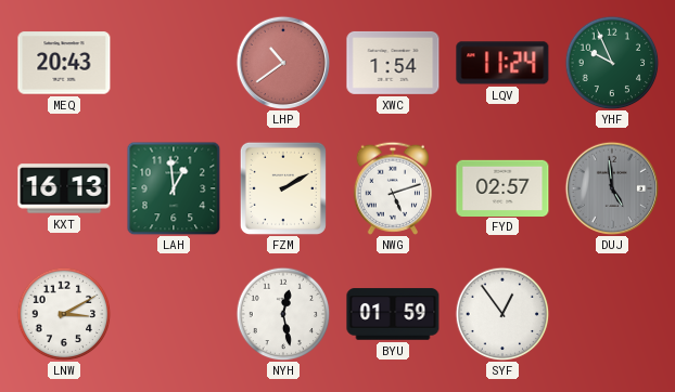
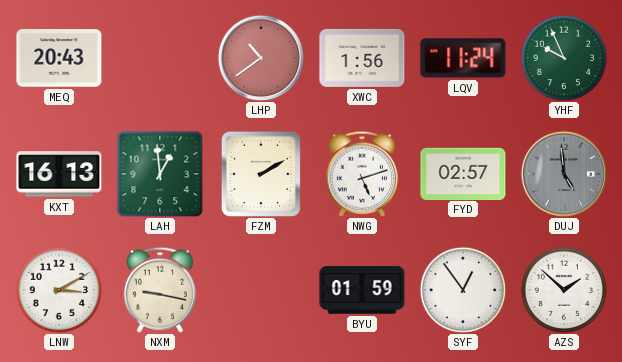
XWC: 1:54 -> 1:56
NXM: none -> 9:17
NYH: 12:28 -> none
AZS: none -> 1:52
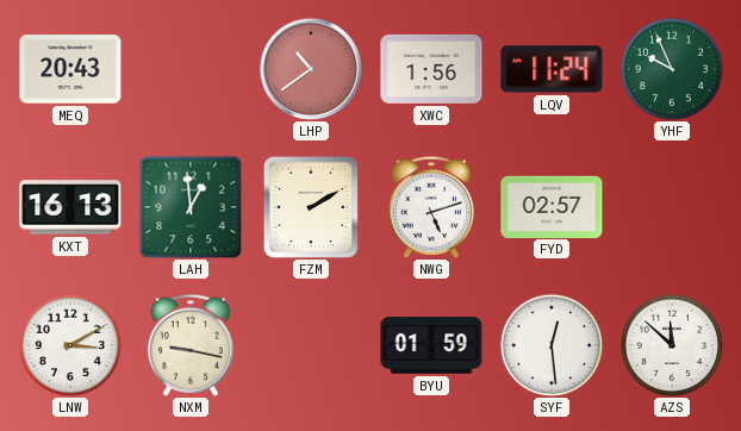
DUJ: 4:59 -> none
SYF: 12:54 -> 12:29
AZS: 1:52 -> 11:52
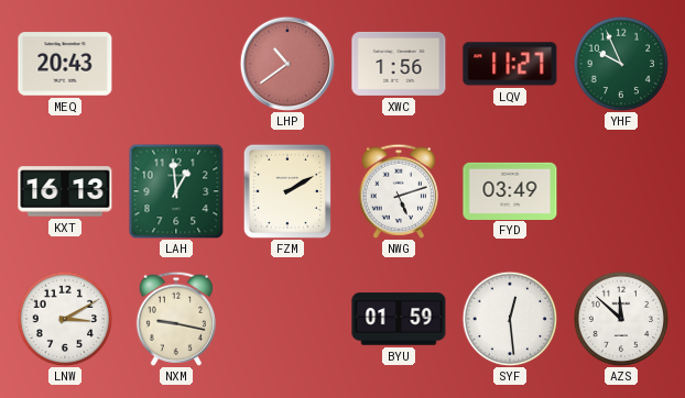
LQV: 11:24 -> 11:27
FYD: 02:57 -> 03:49
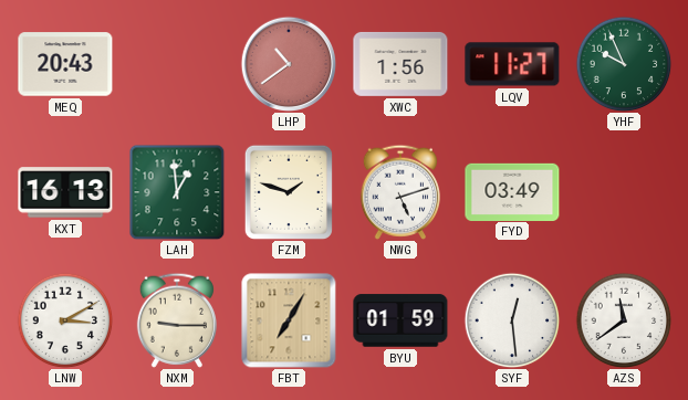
FZM: 2:10 -> 1:48
NXM: 9:17 -> 9:15
FBT: none -> 7:05
AZS: 11:52 -> 11:39
